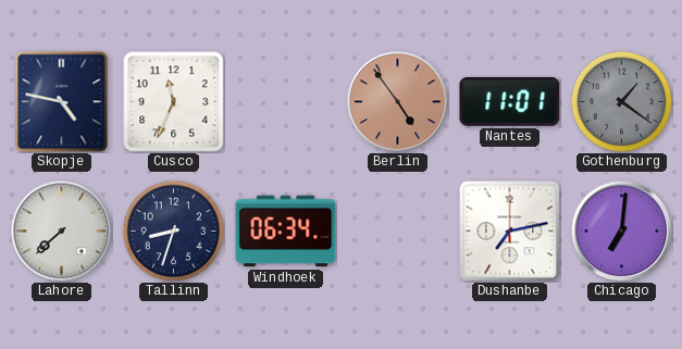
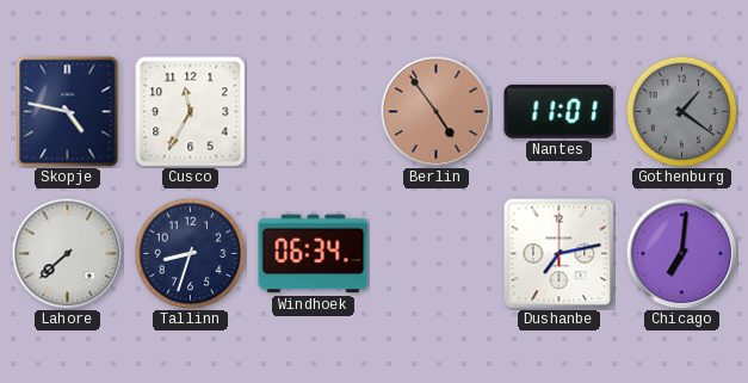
Cusco: 11:34 -> 11:35
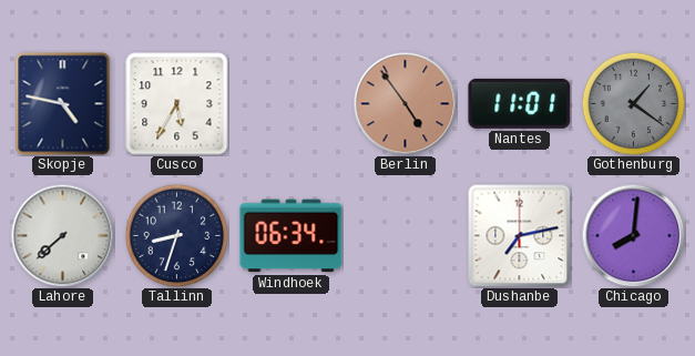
Cusco: 11:35 -> 5:35
Chicago: 7:01 -> 8:01
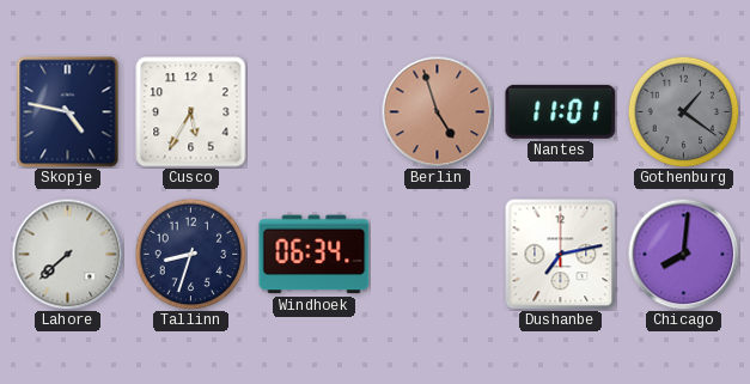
Berlin: 4:54 -> 4:57
